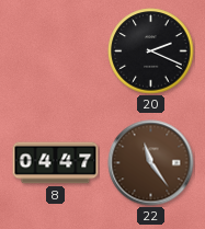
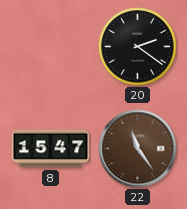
20: 2:19 -> 2:21
8: 04:47 -> 15:47
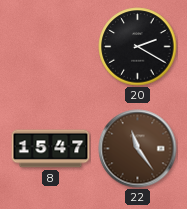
20: 2:21 -> 2:20
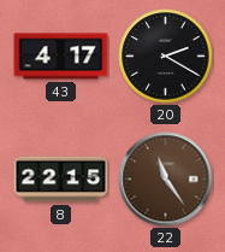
43: none -> 4:17
8: 15:47 -> 22:15
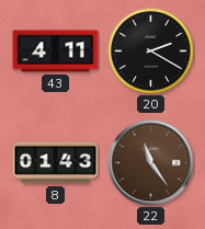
43: 4:17 -> 4:11
8: 22:15 -> 01:43
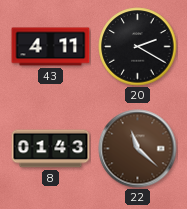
22: 11:24 -> 11:22
